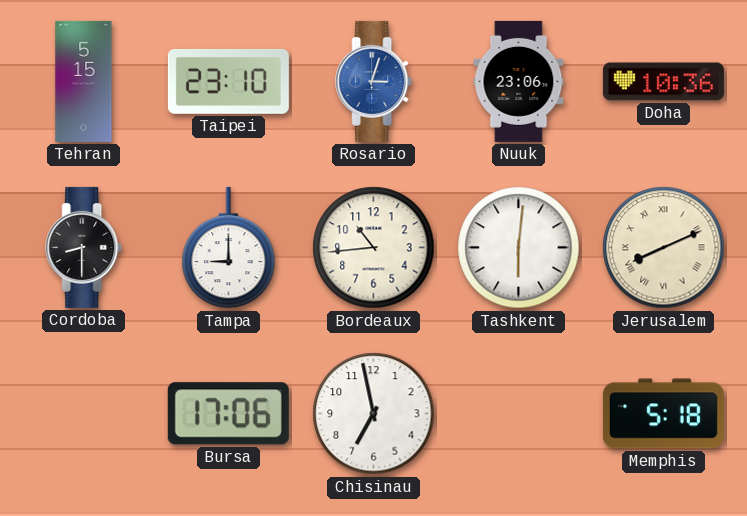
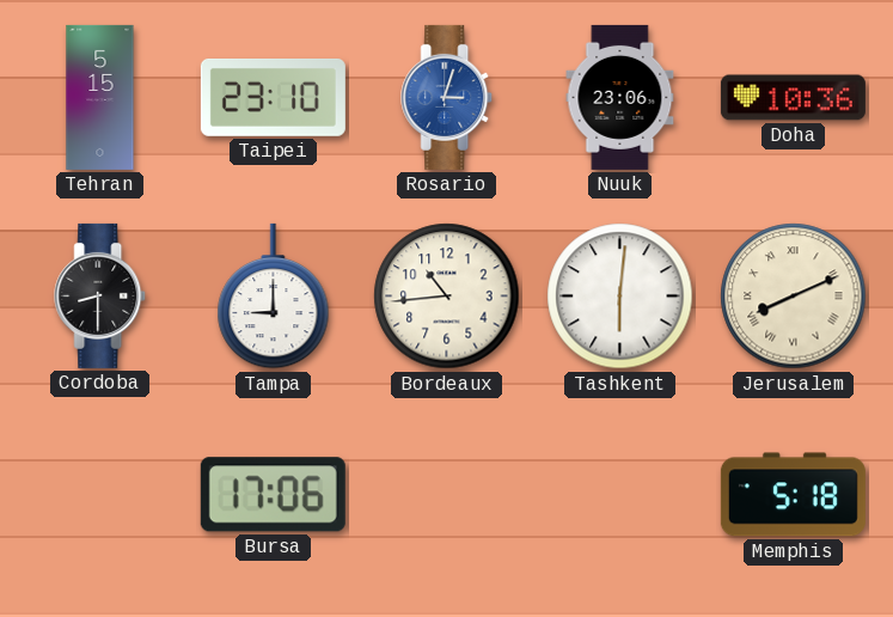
Chisinau: 6:58 -> none
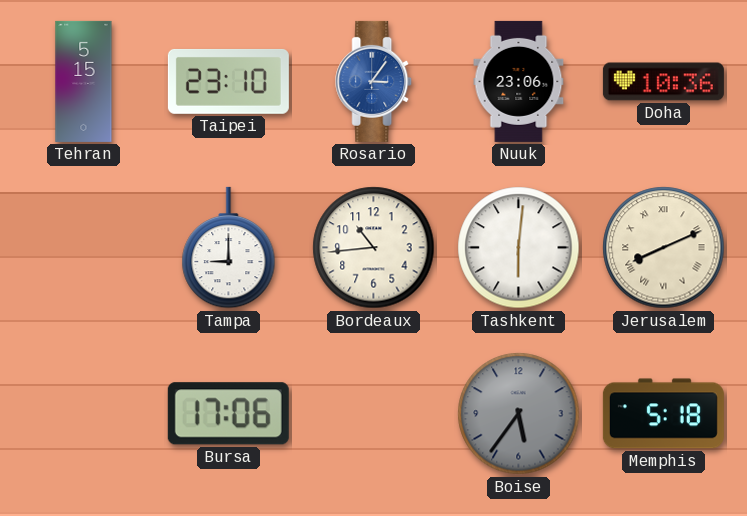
Rosario: 3:03 -> 3:06
Cordoba: 8:30 -> none
Boise: none -> 5:36
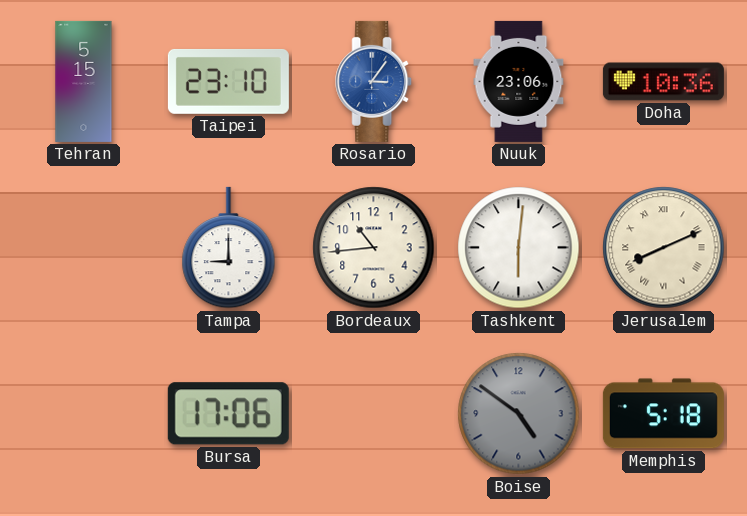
Boise: 5:36 -> 4:51
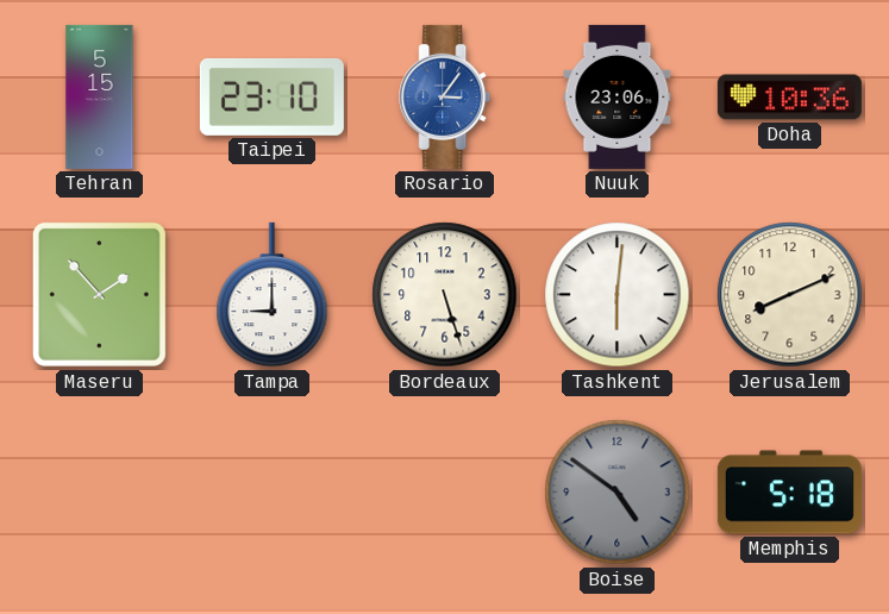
Maseru: none -> 1:53
Bordeaux: 10:44 -> 5:27
Jerusalem numerals: Roman -> Arabic
Bursa: 17:06 -> none
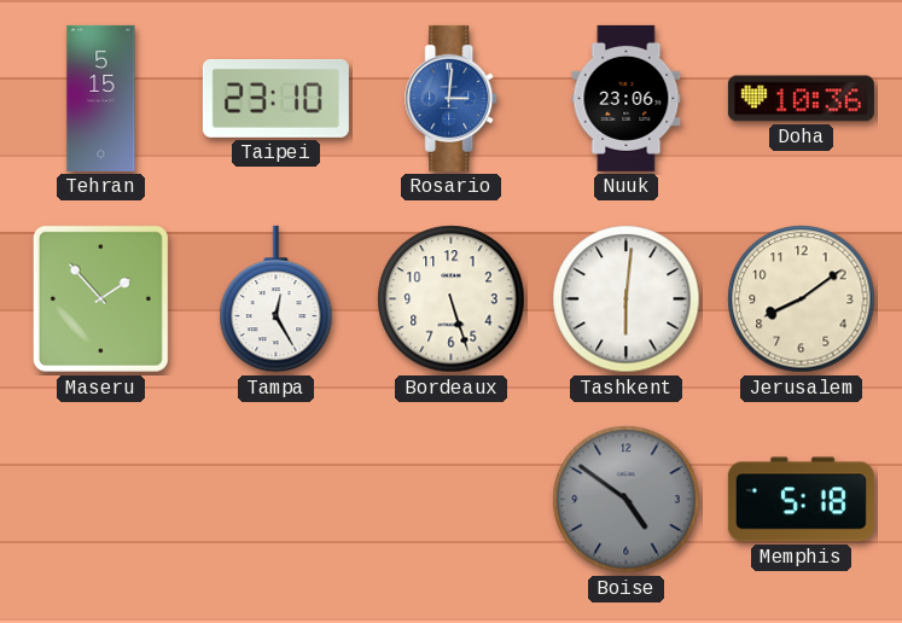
Rosario: 3:06 -> 3:01
Tampa: 9:00 -> 12:25
Jerusalem: 8:11 -> 8:09
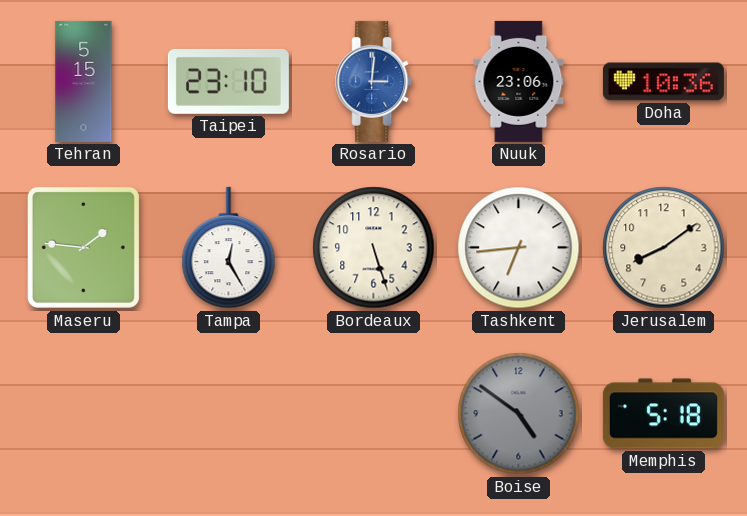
Maseru: 1:53 -> 1:46
Tashkent: 6:01 -> 6:44
